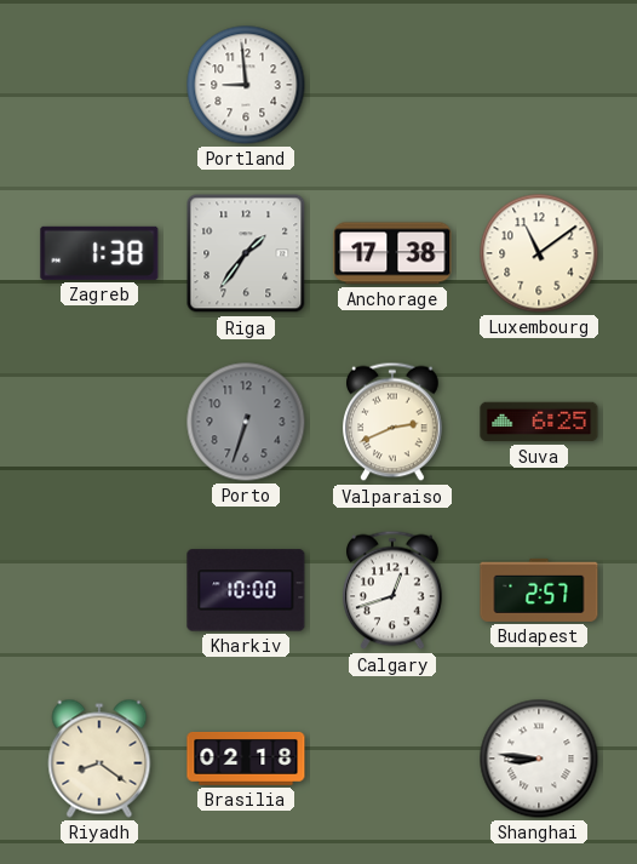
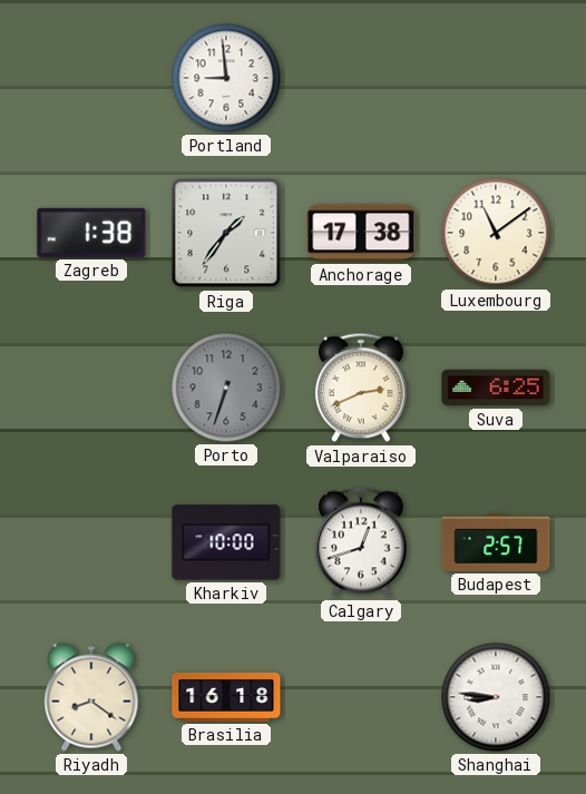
Brasilia: 02:18 -> 16:18
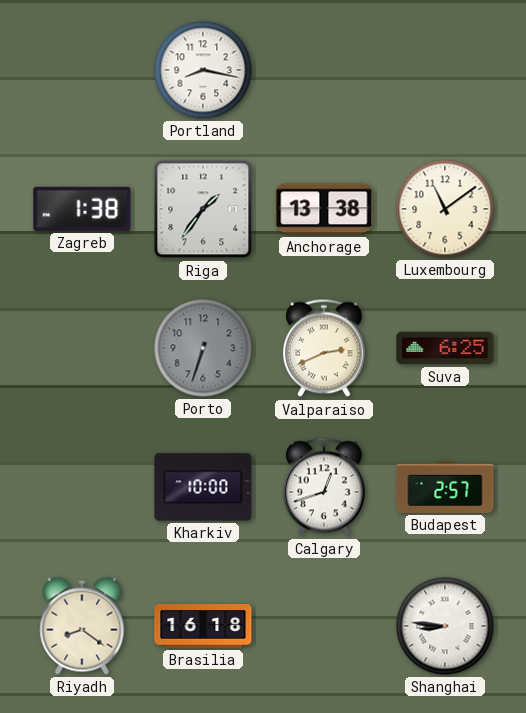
Portland: 8:59 -> 8:17
Anchorage: 17:38 -> 13:38
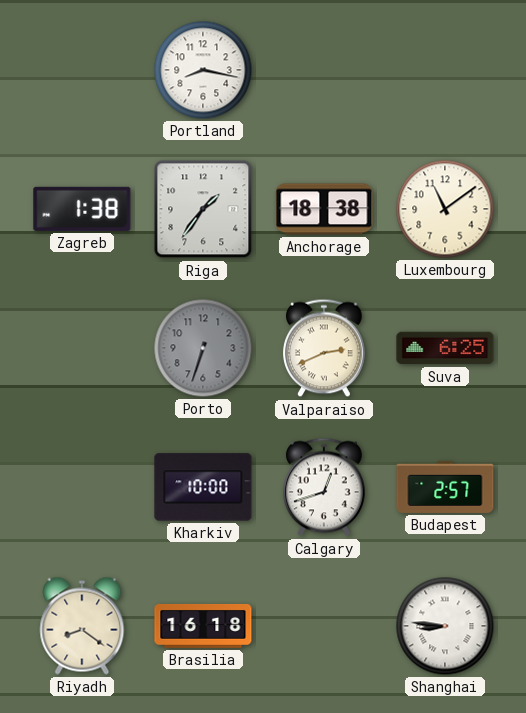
Anchorage: 13:38 -> 18:38
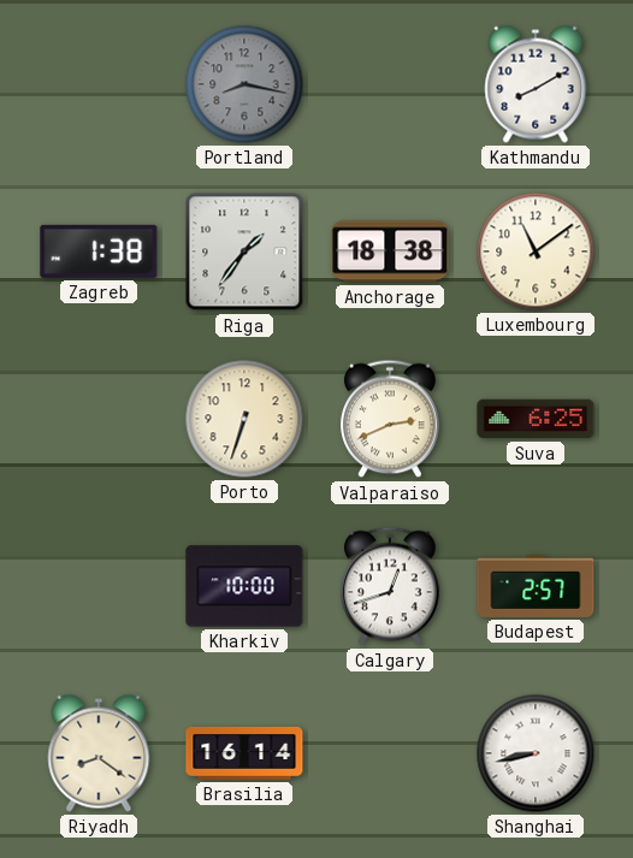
Portland dial: white -> grey
Kathmandu: none -> 8:10
Porto dial: grey -> cream
Brasilia: 16:18 -> 16:14
Shanghai: 8:46 -> 8:43
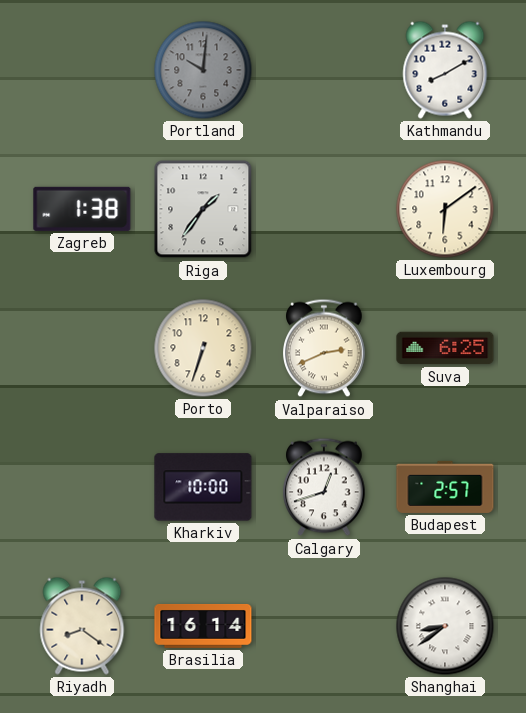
Portland: 8:17 -> 10:01
Anchorage: 18:38 -> none
Luxembourg: 11:09 -> 6:09
Shanghai: 8:43 -> 8:39
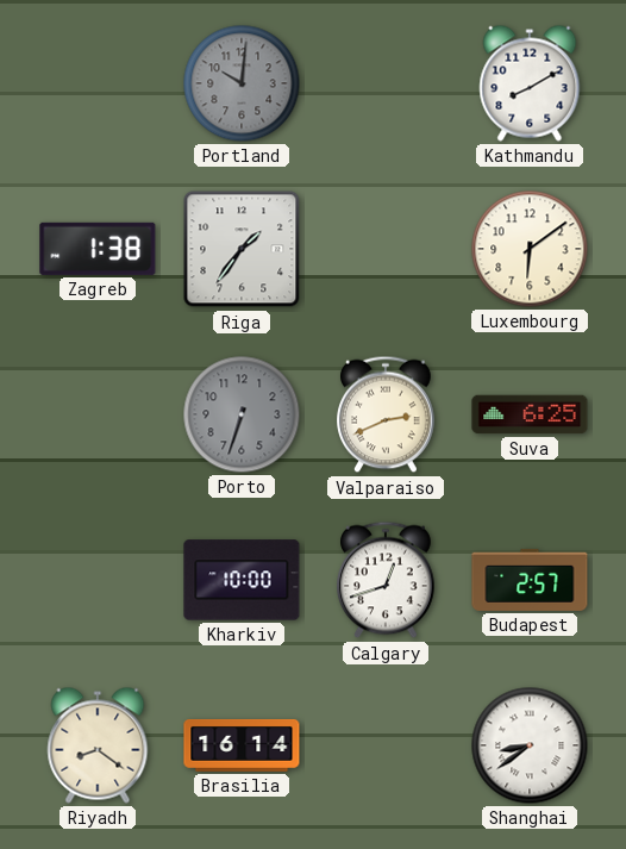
Porto dial: cream -> grey
